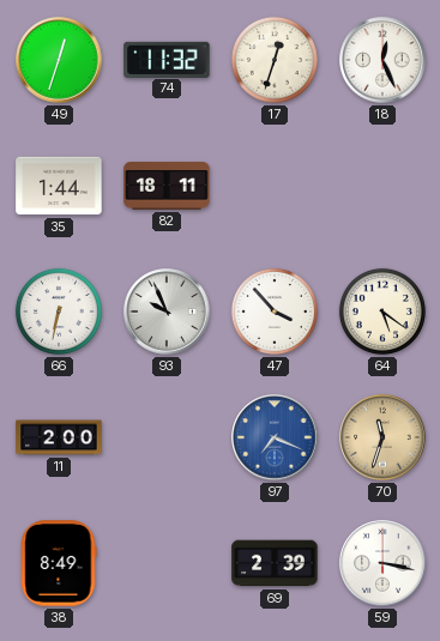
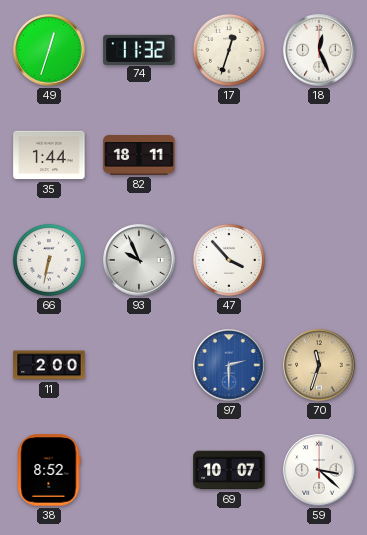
64: 5:21 -> none
97: 7:19 -> 2:30
38: 8:49 -> 8:52
69: 2:39 -> 10:07
59: 3:17 -> 3:22
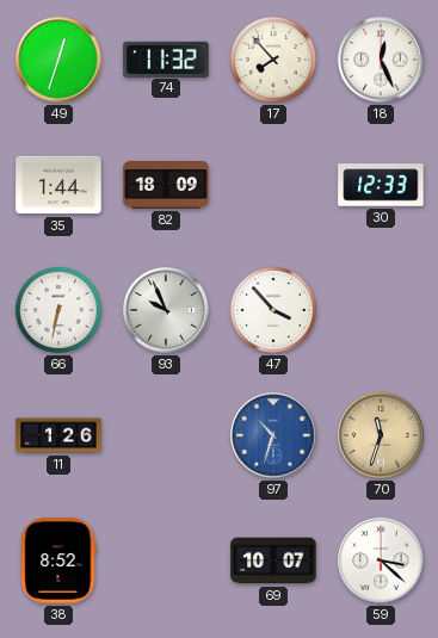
17: 12:33 -> 7:53
82: 18:11 -> 18:09
30: none -> 12:33
11: 2:00 -> 1:26
97: 2:30 -> 10:33
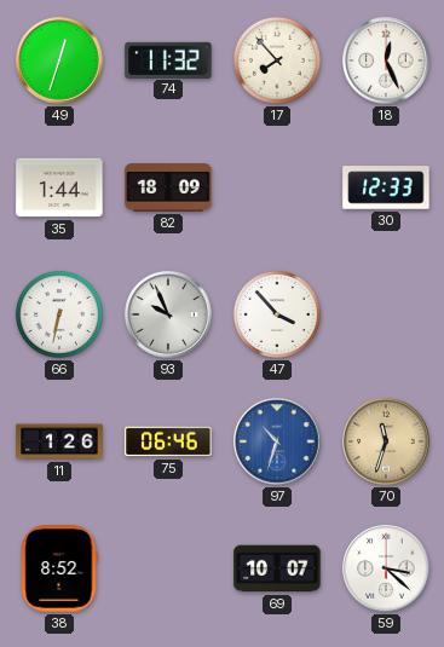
75: none -> 06:46
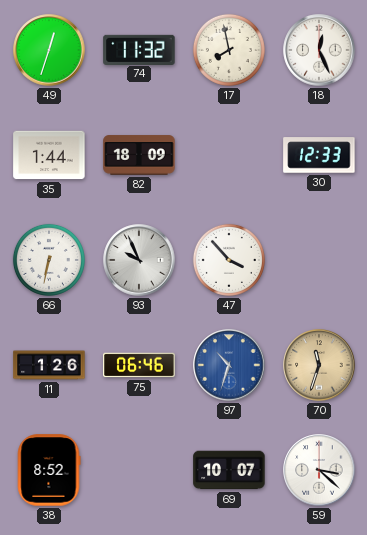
17: 7:53 -> 7:58
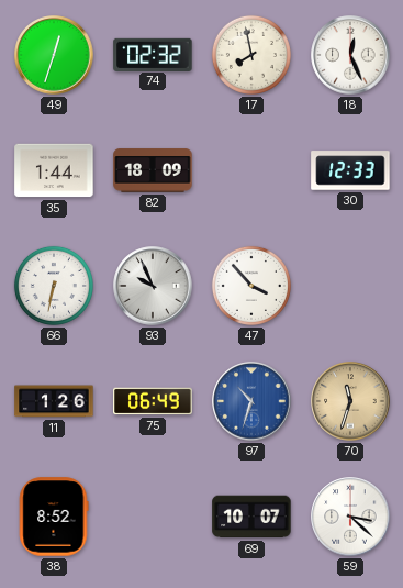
74: 11:32 -> 02:32
75: 06:46 -> 06:49
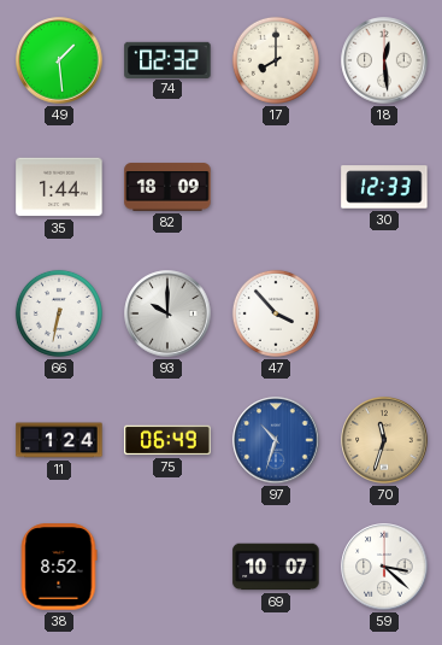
49: 12:33 -> 1:29
17: 7:58 -> 8:00
18: 12:26 -> 12:29
93: 9:56 -> 10:00
11: 1:26 -> 1:24
